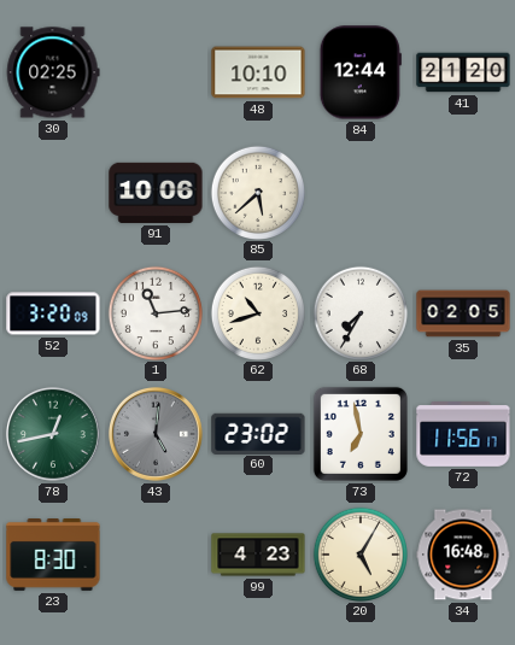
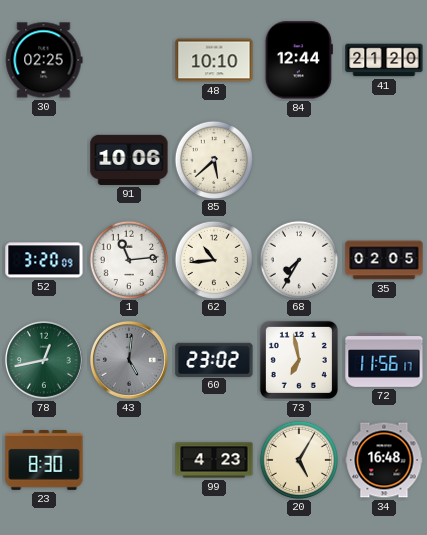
62: 10:42 -> 10:44
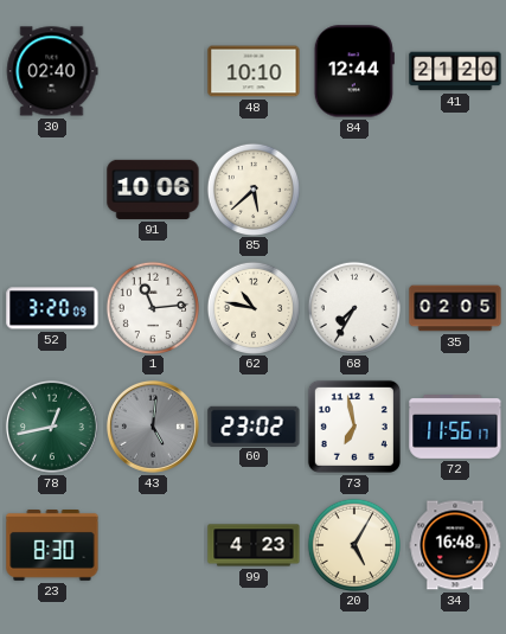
30: 02:25 -> 02:40
62: 10:44 -> 10:47
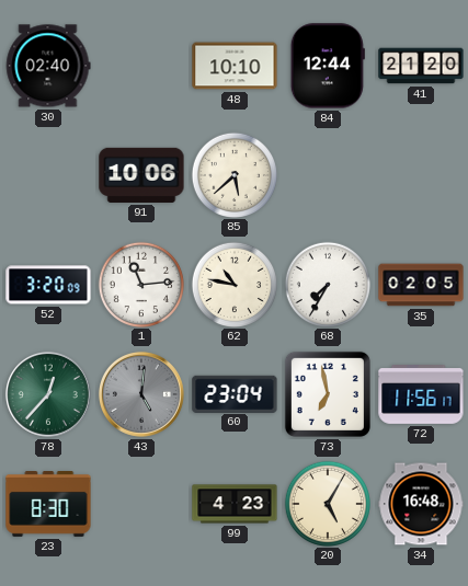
78: 12:43 -> 12:37
60: 23:02 -> 23:04
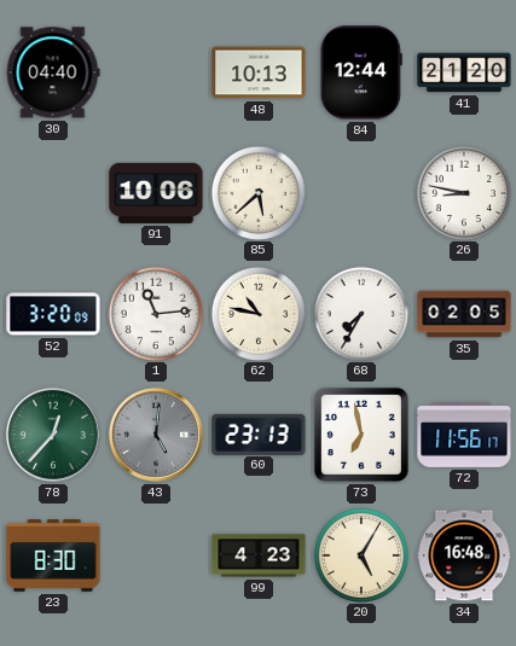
30: 02:40 -> 04:40
48: 10:10 -> 10:13
26: none -> 8:47
60: 23:04 -> 23:13
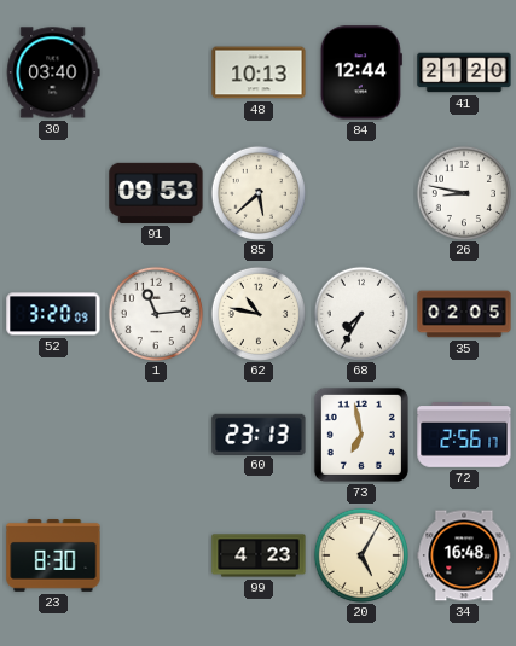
30: 04:40 -> 03:40
91: 10:06 -> 09:53
78: 12:37 -> none
43: 5:01 -> none
72: 11:56 -> 2:56
